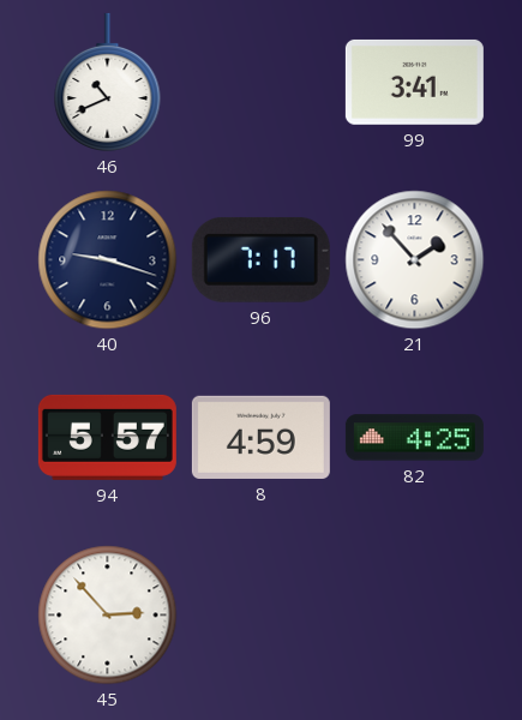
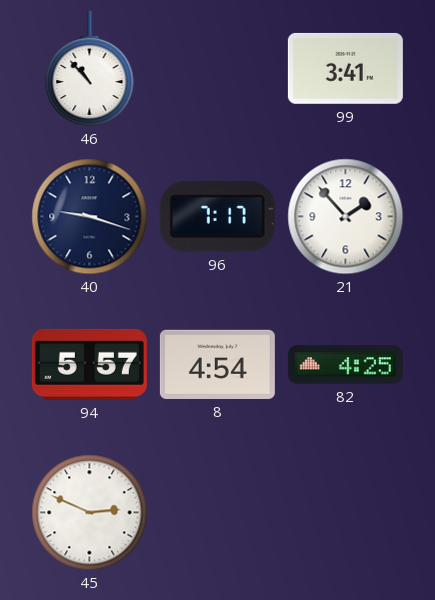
46: 10:41 -> 10:53
8: 4:59 -> 4:54
45: 2:53 -> 2:49
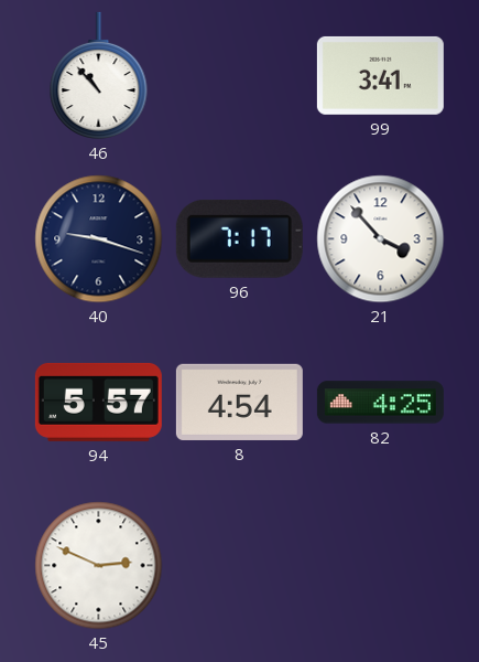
21: 1:53 -> 3:53
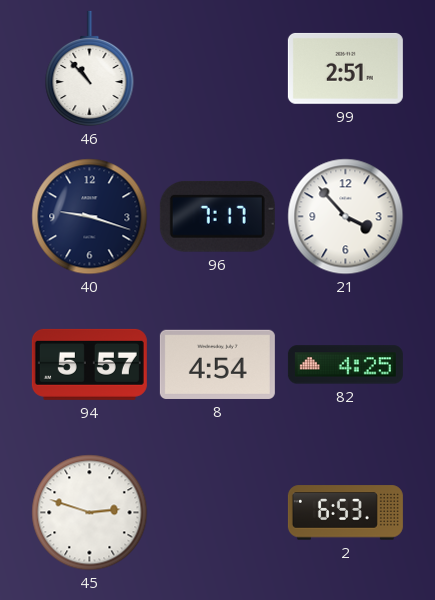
99: 3:41 -> 2:51
45: 2:49 -> 2:48
2: none -> 6:53
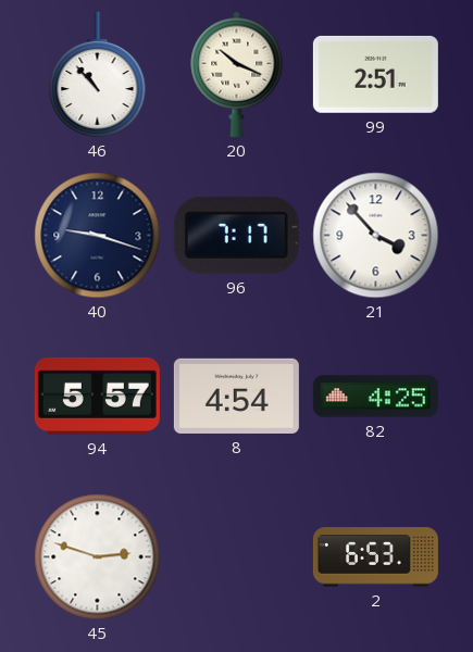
20: none -> 10:19
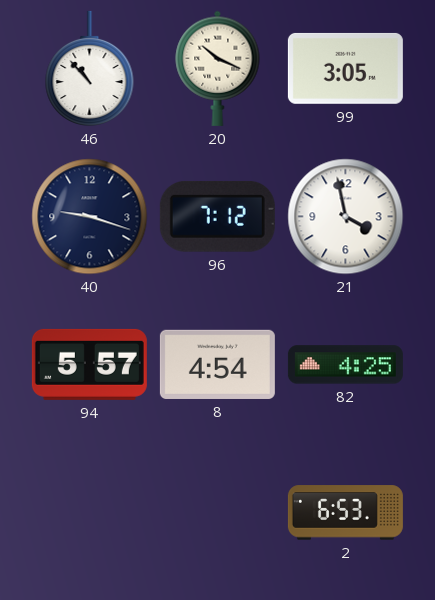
99: 2:51 -> 3:05
96: 7:17 -> 7:12
21: 3:53 -> 3:58
45: 2:48 -> none
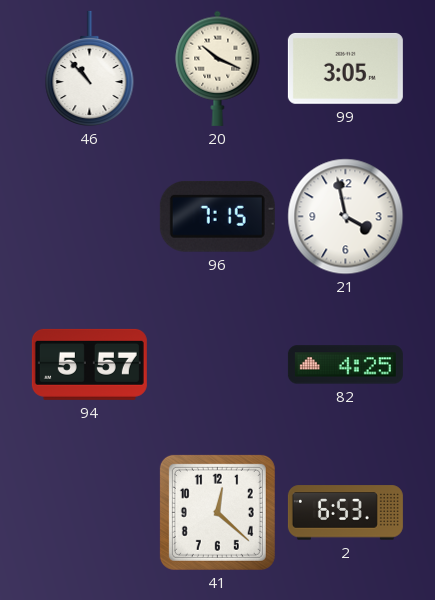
40: 9:18 -> none
96: 7:12 -> 7:15
8: 4:54 -> none
41: none -> 12:22
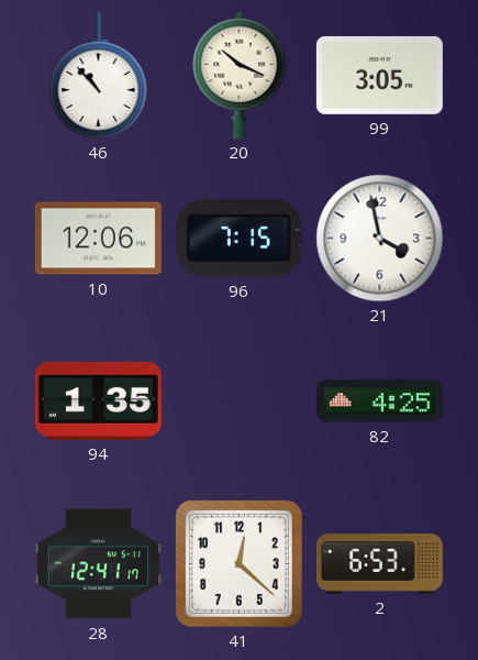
10: none -> 12:06
94: 5:57 -> 1:35
28: none -> 12:41
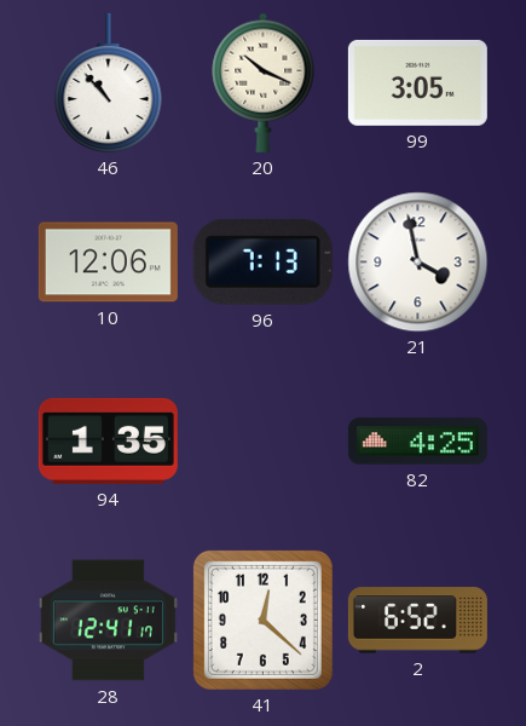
96: 7:15 -> 7:13
2: 6:53 -> 6:52
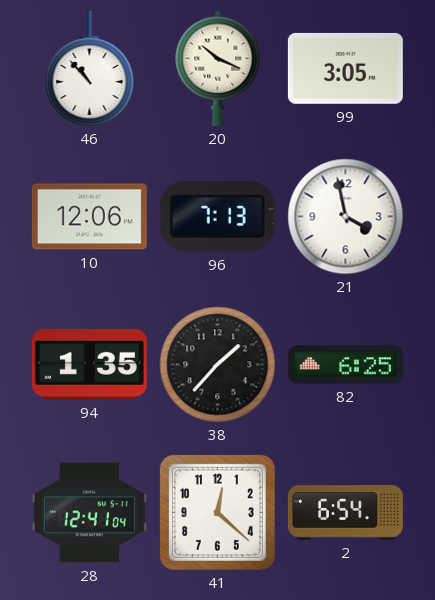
38: none -> 1:37
82: 4:25 -> 6:25
28: 12:41:17 -> 12:41:04
2: 6:52 -> 6:54
